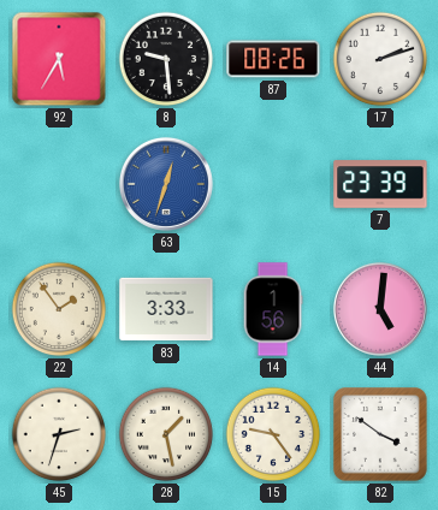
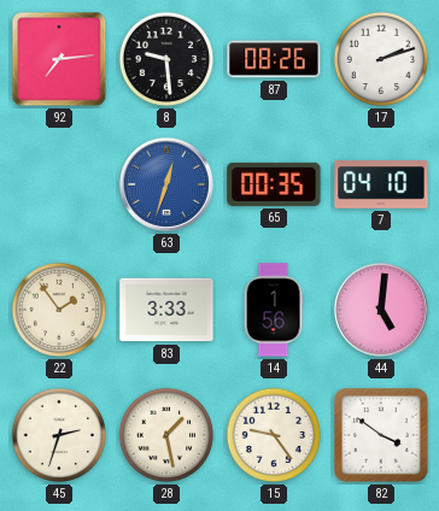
92: 5:35 -> 7:14
65: none -> 00:35
7: 23:39 -> 04:10
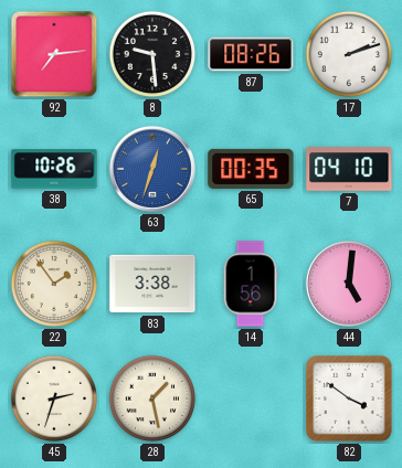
38: none -> 10:26
83: 3:33 -> 3:38
15: 9:24 -> none
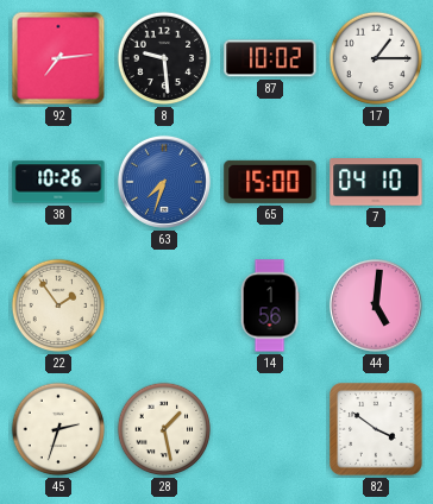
87: 08:26 -> 10:02
17: 2:12 -> 1:15
63: 12:33 -> 7:33
65: 00:35 -> 15:00
83: 3:38 -> none
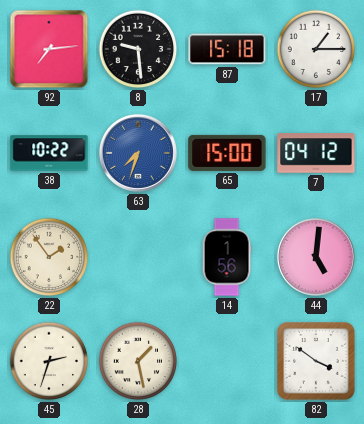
87: 10:02 -> 15:18
38: 10:26 -> 10:22
7: 04:10 -> 04:12
